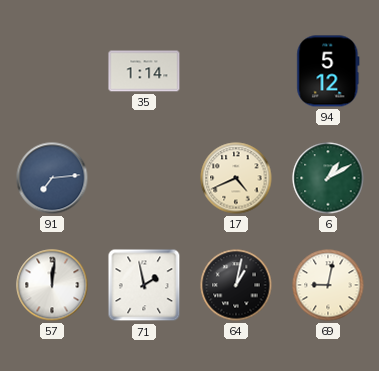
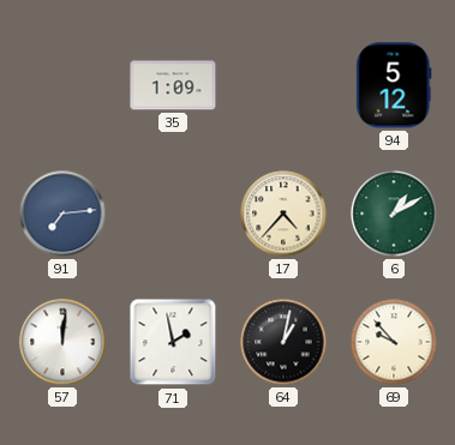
35: 1:14 -> 1:09
17: 4:41 -> 4:37
69: 9:02 -> 9:53
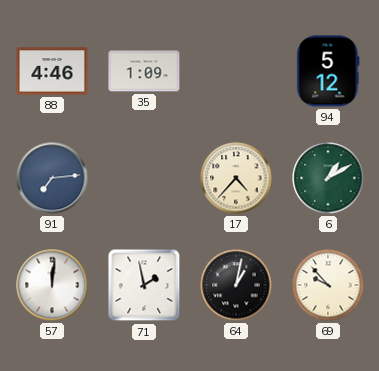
88: none -> 4:46
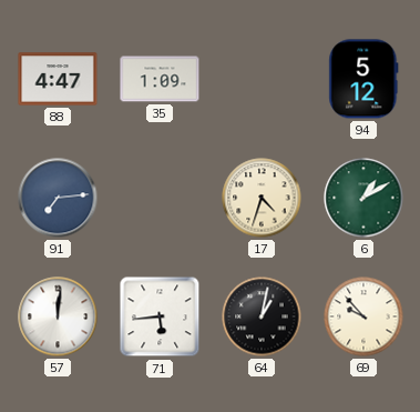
88: 4:46 -> 4:47
17: 4:37 -> 4:33
71: 1:58 -> 5:44
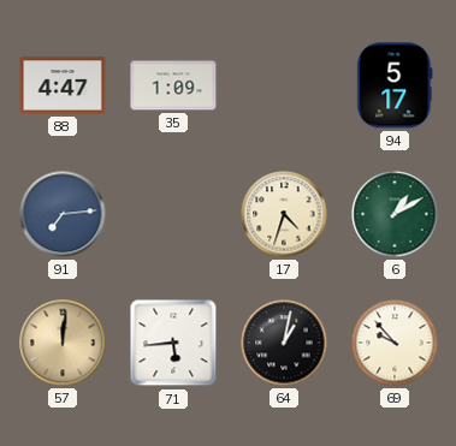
94: 5:12 -> 5:17
57 dial: white -> champagne
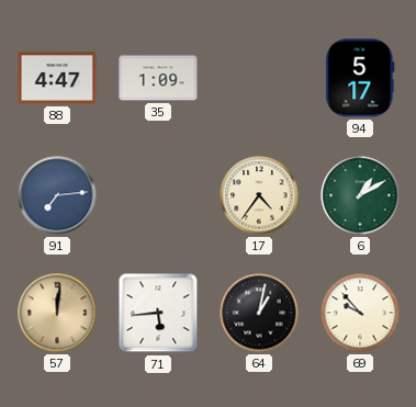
17: 4:33 -> 4:36
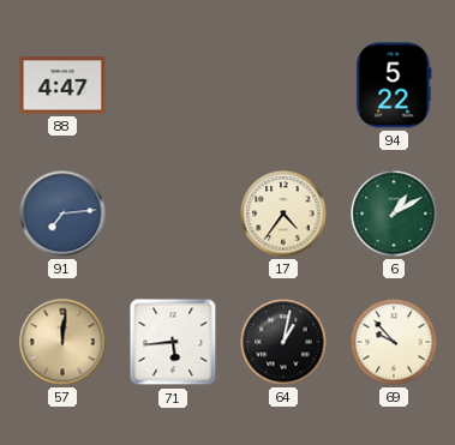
35: 1:09 -> none
94: 5:17 -> 5:22
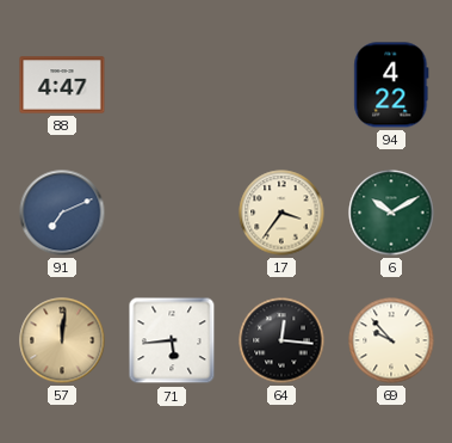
94: 5:22 -> 4:22
91: 7:14 -> 7:11
17: 4:36 -> 3:36
6: 1:10 -> 10:10
64: 1:02 -> 12:16
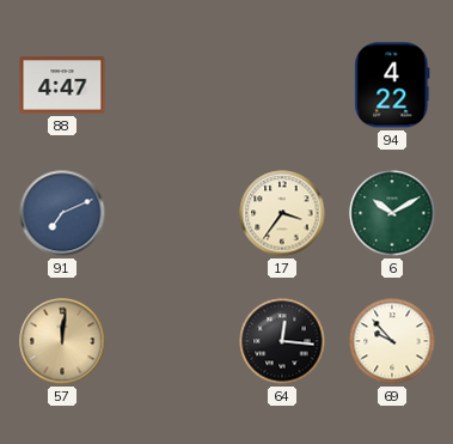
71: 5:44 -> none
